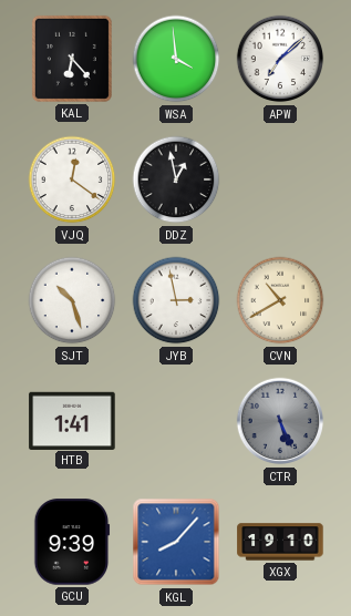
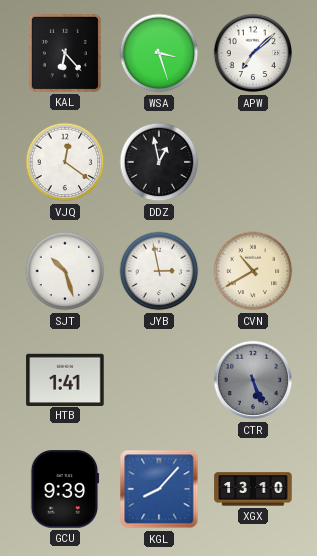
WSA: 3:59 -> 3:27
XGX: 19:10 -> 13:10
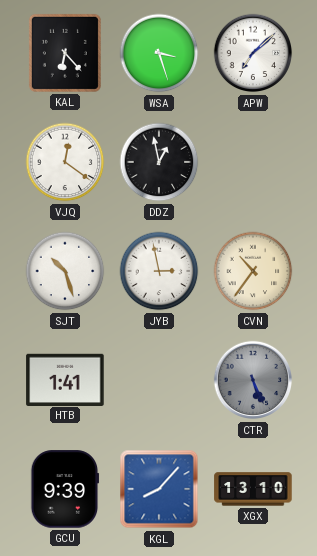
CVN: 10:40 -> 10:36
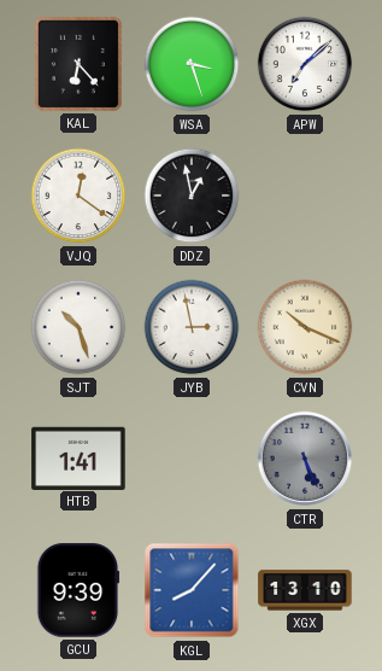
CVN: 10:36 -> 10:19
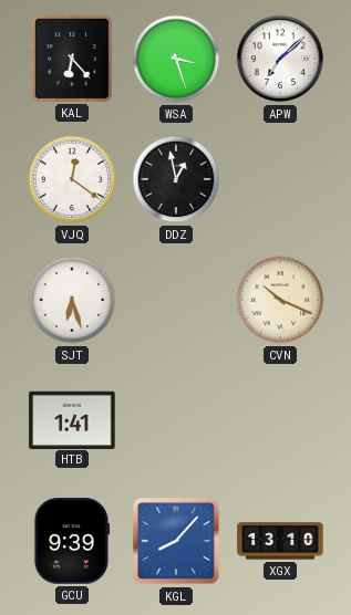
SJT: 10:27 -> 6:27
JYB: 2:58 -> none
CTR: 5:26 -> none
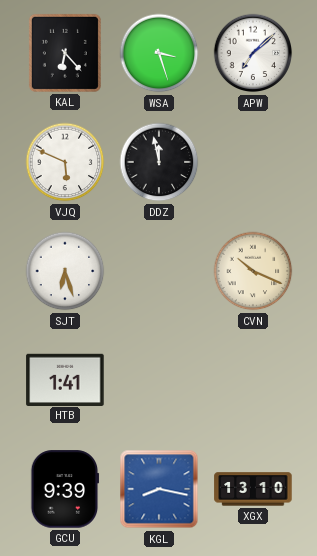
VJQ: 12:21 -> 5:49
DDZ: 12:58 -> 11:58
KGL: 8:07 -> 8:17
